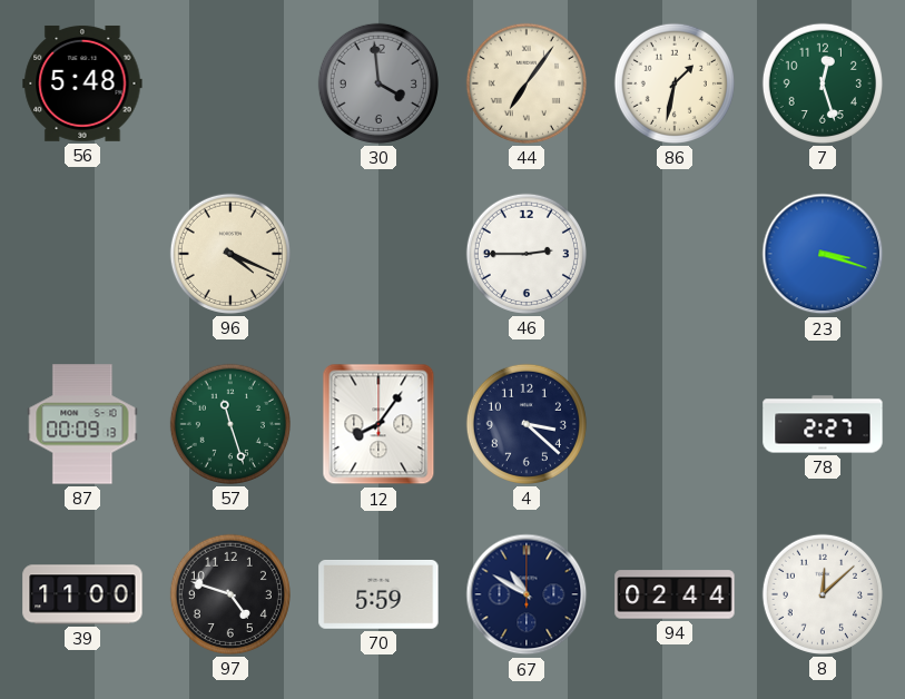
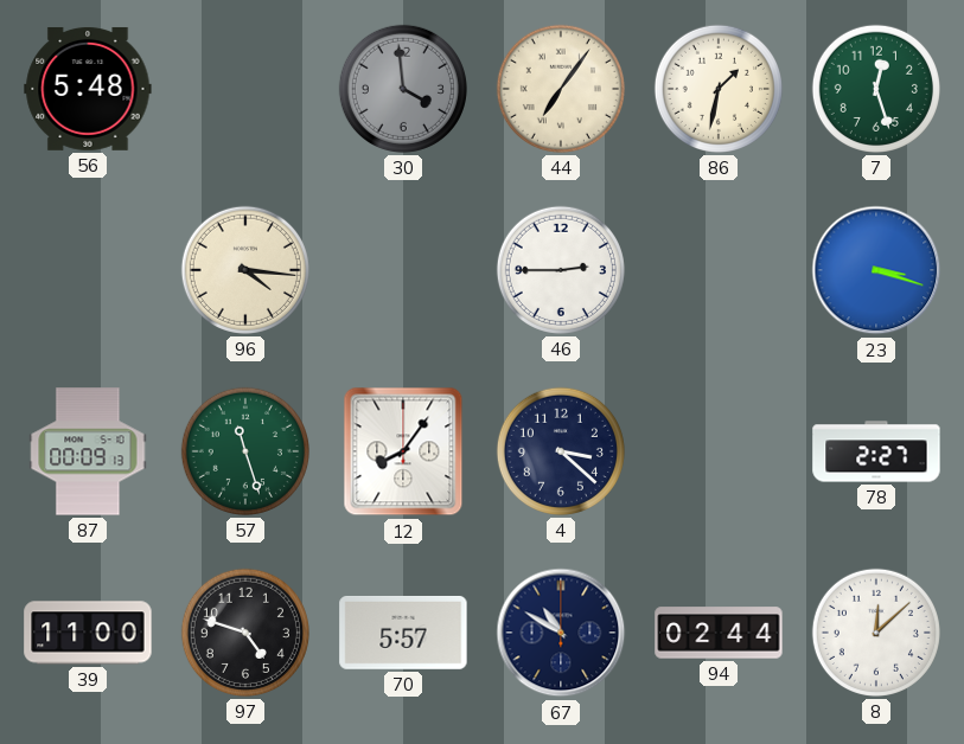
96: 4:19 -> 4:16
70: 5:59 -> 5:57
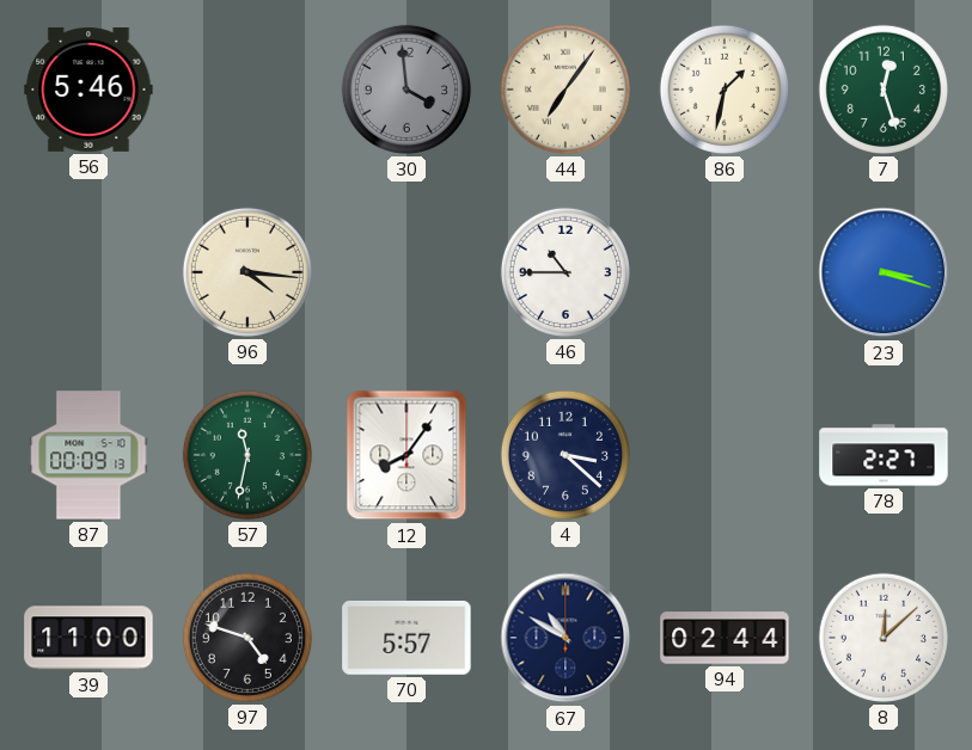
56: 5:48 -> 5:46
46: 2:45 -> 10:45
57: 11:27 -> 11:32
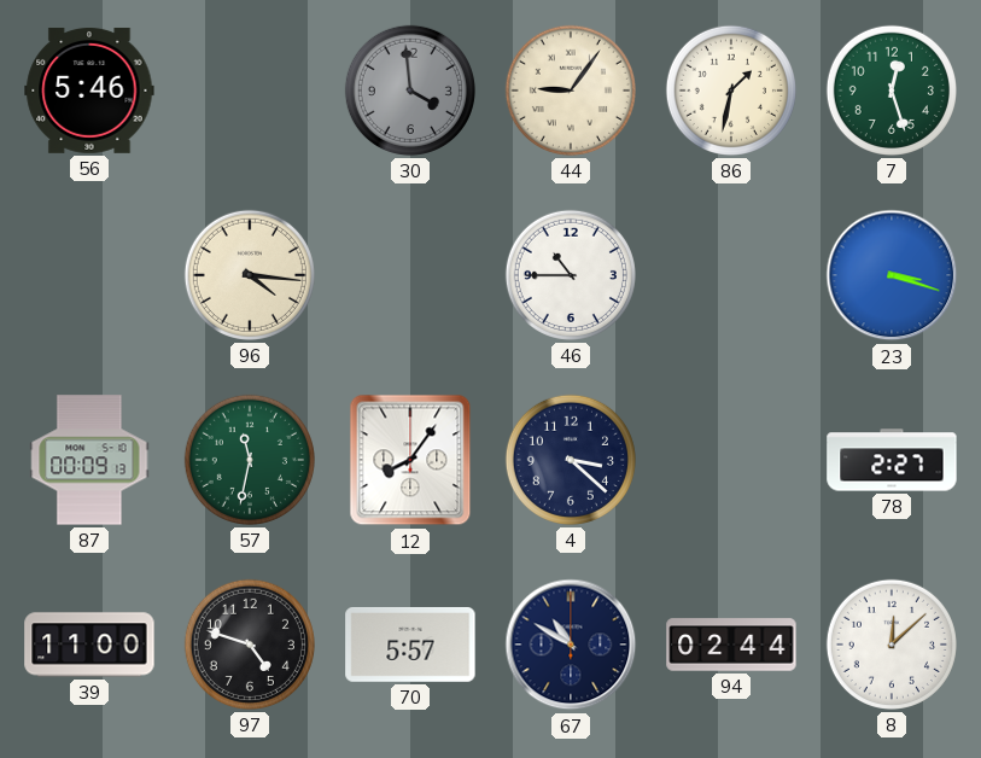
44: 7:06 -> 9:06
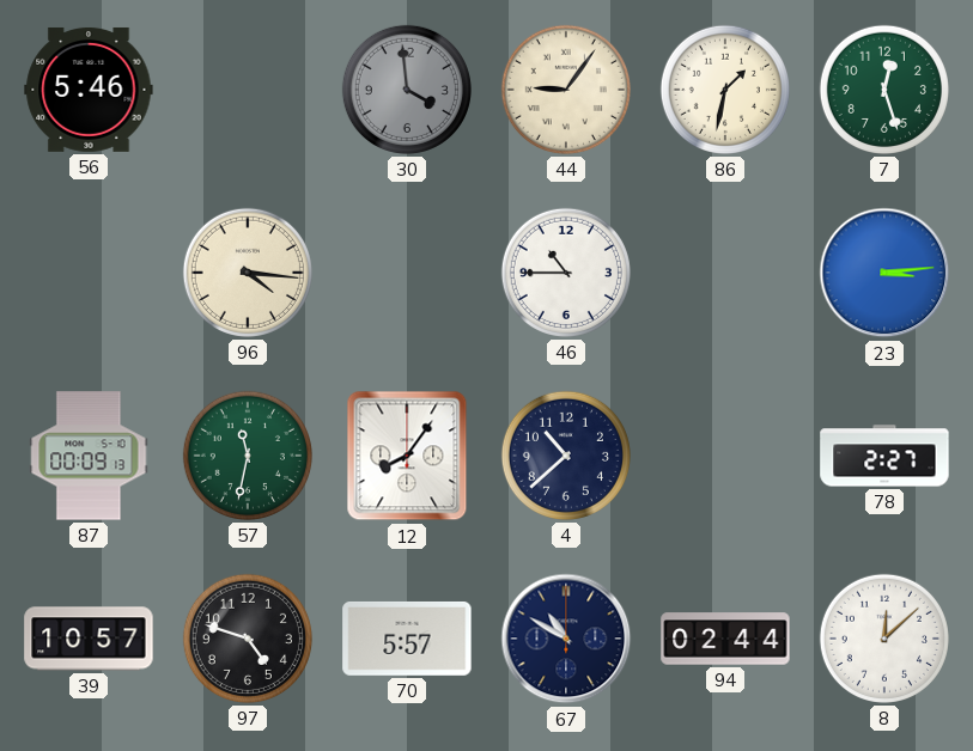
23: 3:18 -> 3:14
4: 3:22 -> 10:38
39: 11:00 -> 10:57
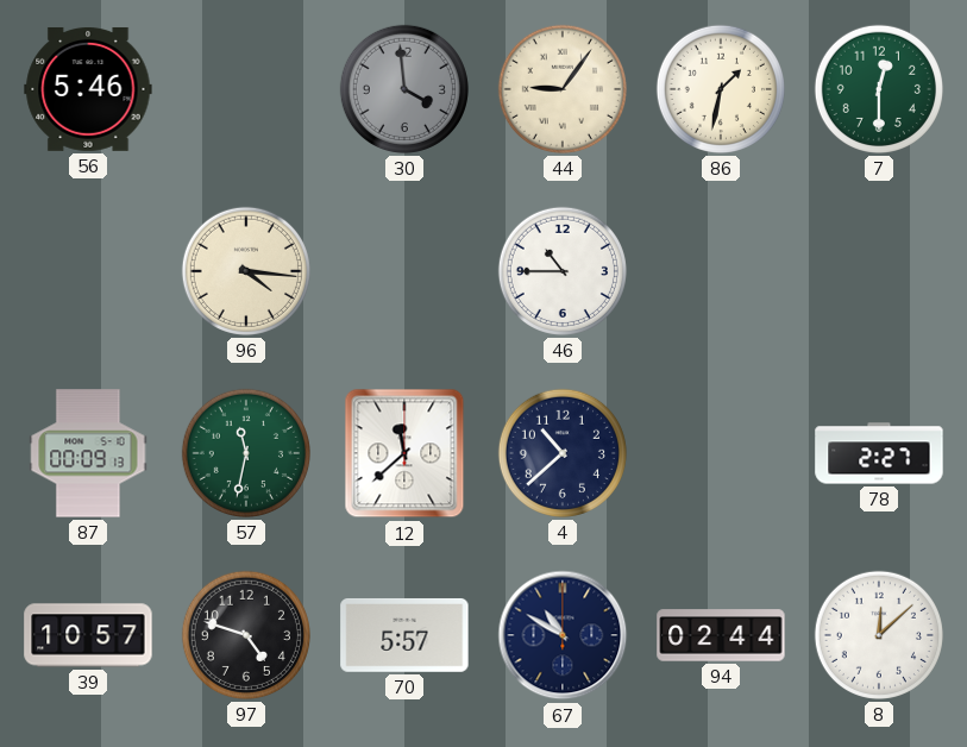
7: 12:27 -> 12:30
23: 3:14 -> none
12: 8:06 -> 11:38
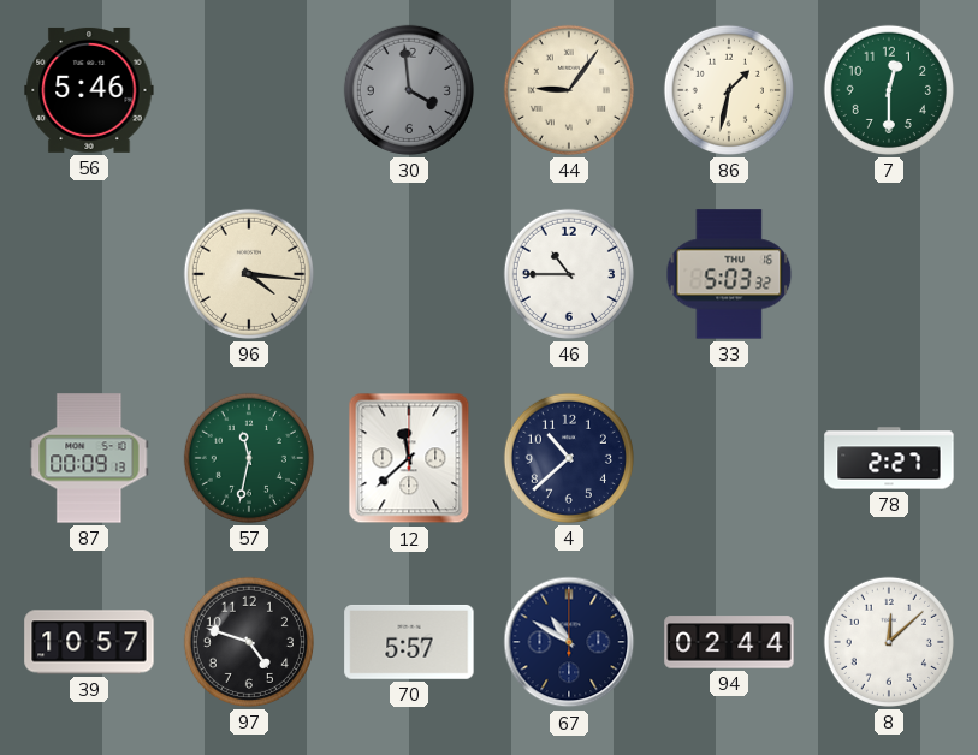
33: none -> 5:03
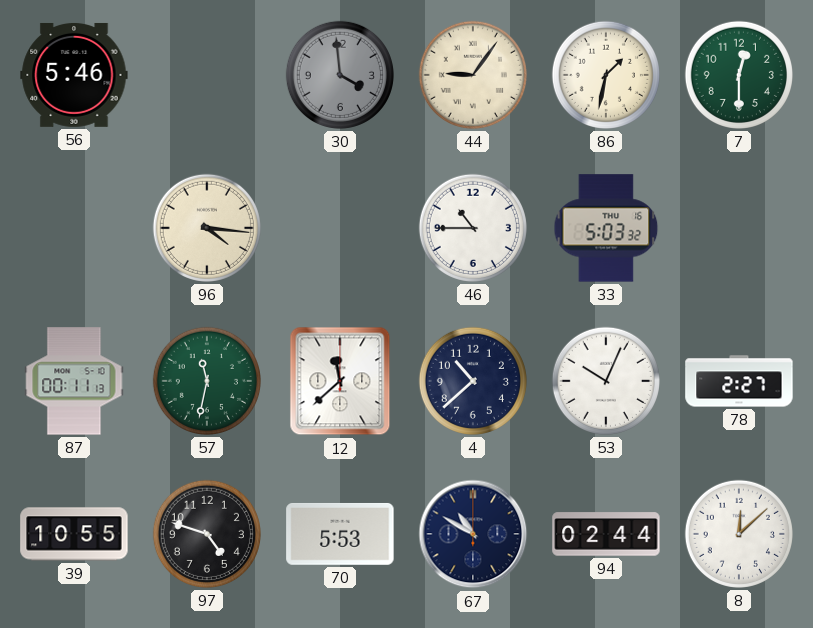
87: 00:09 -> 00:11
53: none -> 10:04
39: 10:57 -> 10:55
70: 5:57 -> 5:53
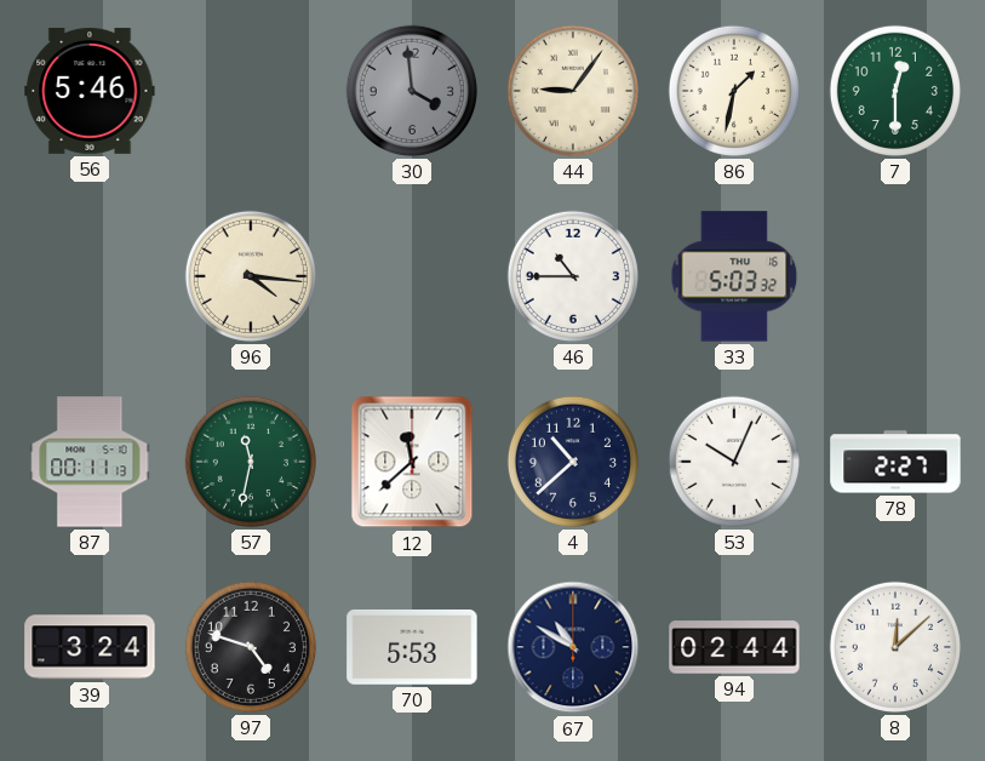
39: 10:55 -> 3:24
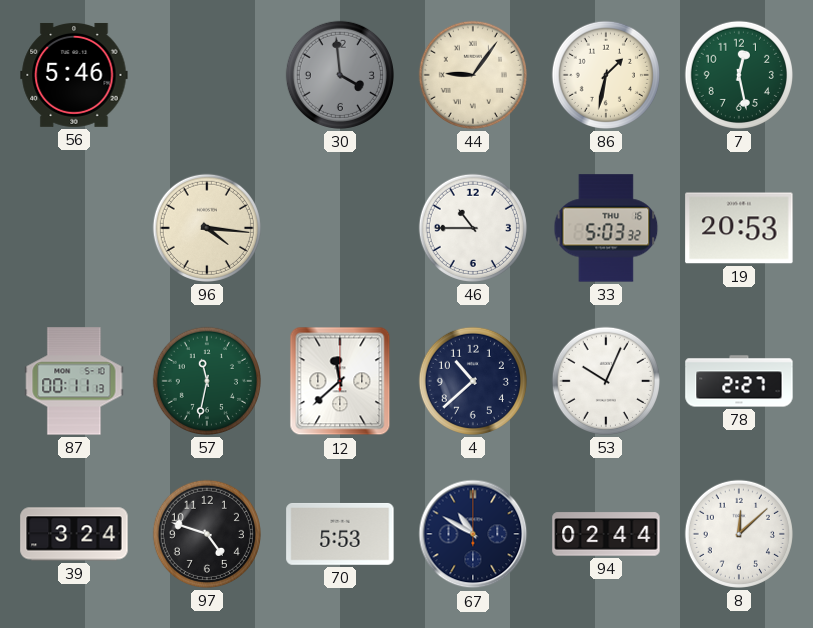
7: 12:30 -> 12:28
19: none -> 20:53
